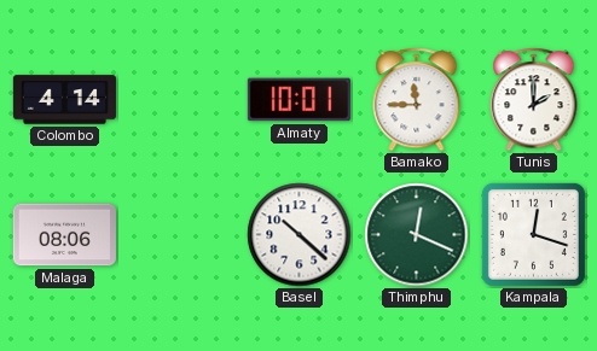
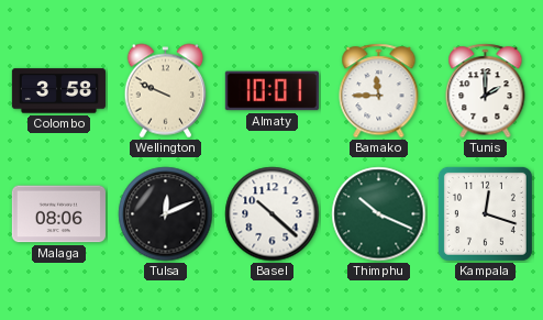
Colombo: 4:14 -> 3:58
Wellington: none -> 9:49
Tulsa: none -> 12:11
Thimphu: 12:19 -> 10:19
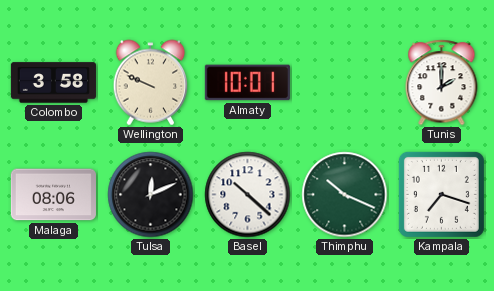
Bamako: 11:45 -> none
Kampala: 12:18 -> 7:18
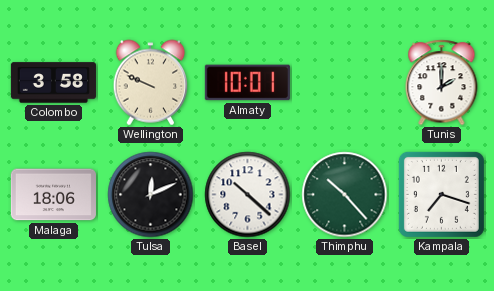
Malaga: 08:06 -> 18:06
Thimphu: 10:19 -> 10:23
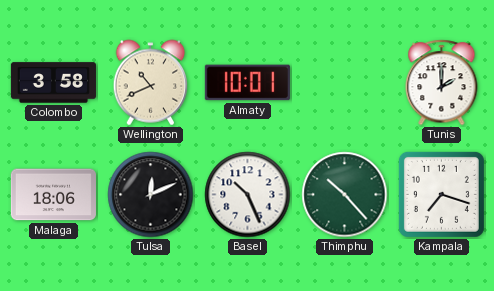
Wellington: 9:49 -> 10:41
Basel: 10:22 -> 10:26
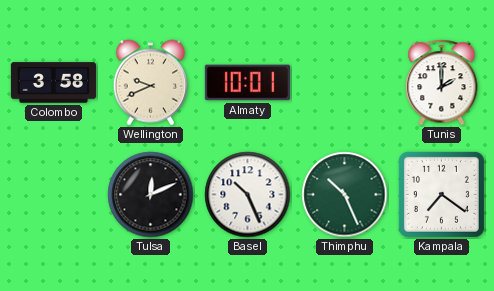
Wellington: 10:41 -> 9:41
Malaga: 18:06 -> none
Thimphu: 10:23 -> 10:26
Kampala: 7:18 -> 7:21
